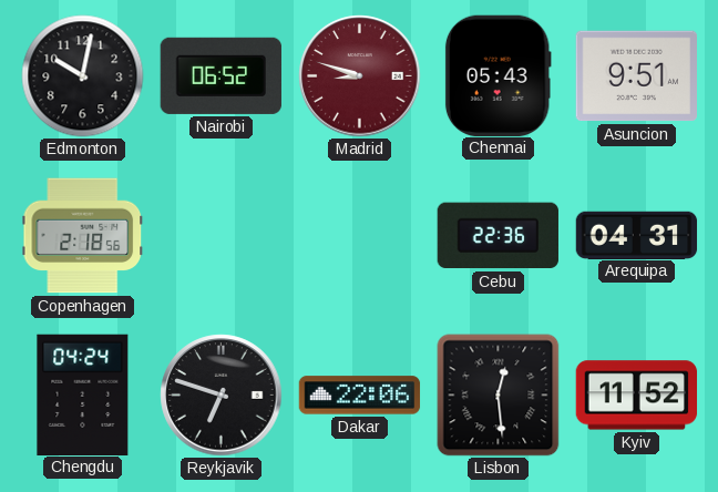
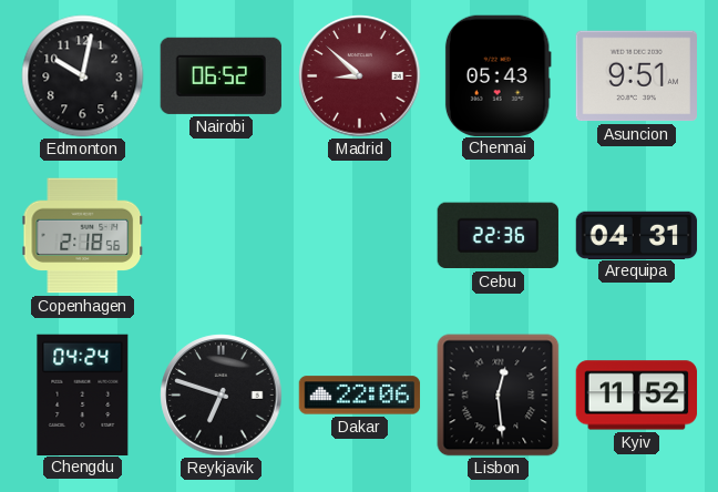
Madrid: 8:48 -> 8:52
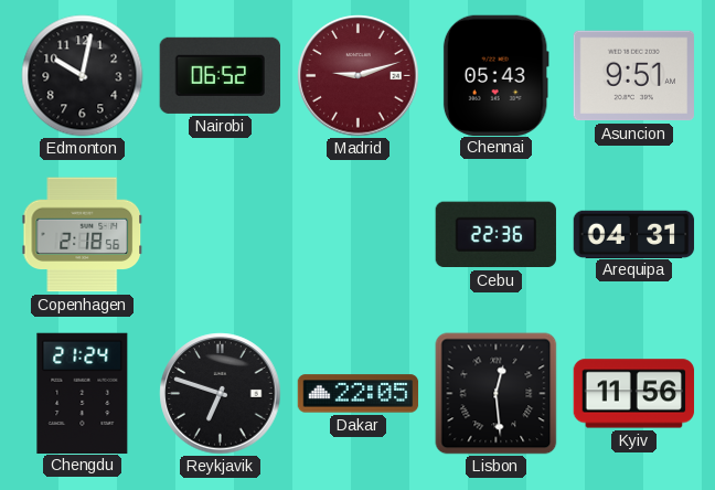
Madrid: 8:52 -> 9:12
Chengdu: 04:24 -> 21:24
Dakar: 22:06 -> 22:05
Kyiv: 11:52 -> 11:56
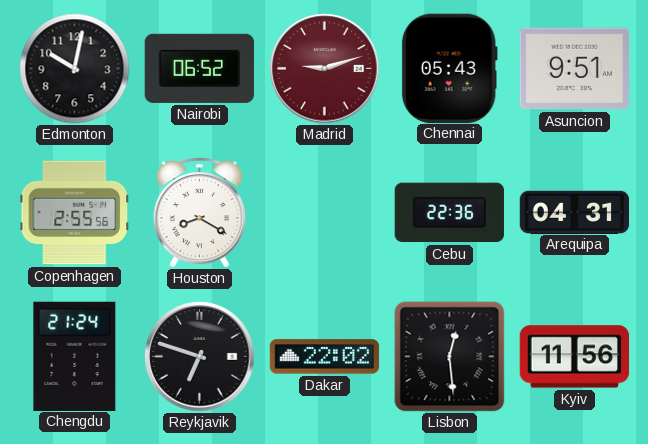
Copenhagen: 2:18 -> 2:55
Houston: none -> 8:20
Dakar: 22:05 -> 22:02
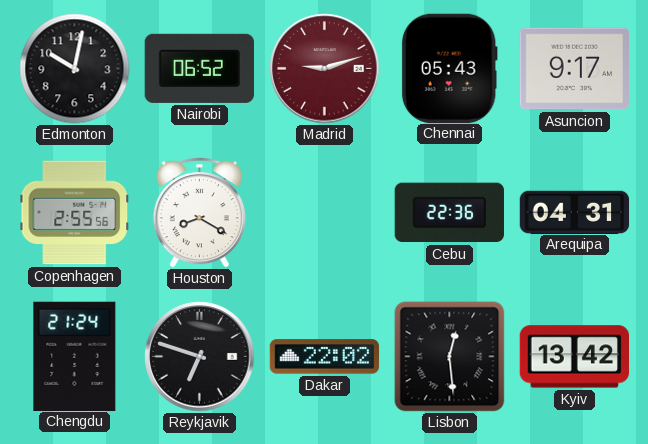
Asuncion: 9:51 -> 9:17
Kyiv: 11:56 -> 13:42
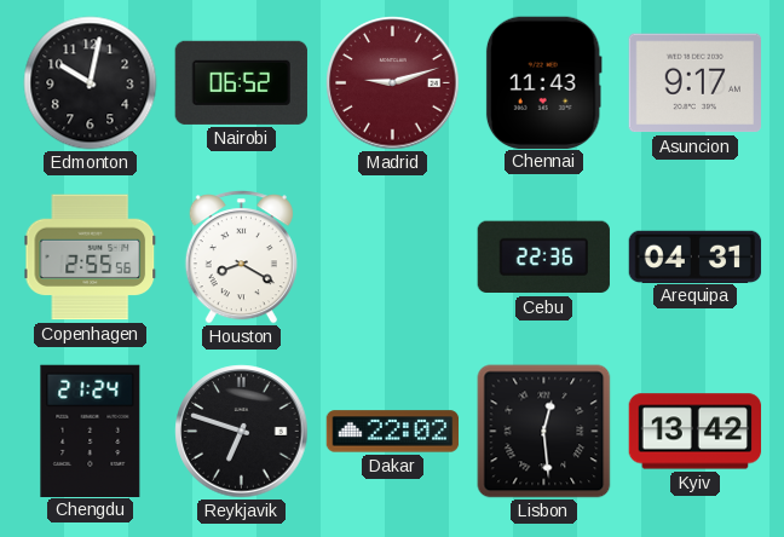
Chennai: 05:43 -> 11:43
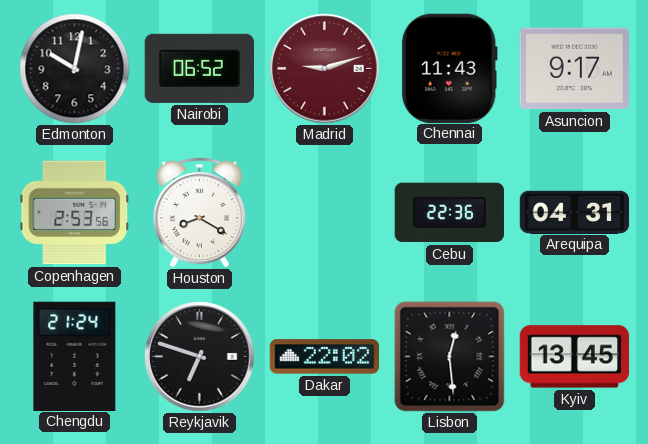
Copenhagen: 2:55 -> 2:53
Kyiv: 13:42 -> 13:45
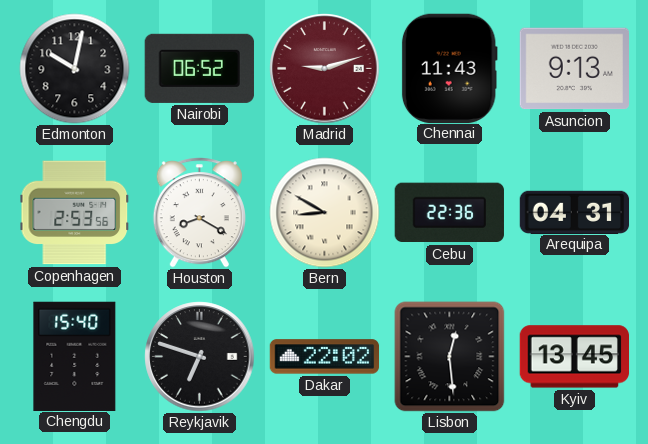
Asuncion: 9:17 -> 9:13
Bern: none -> 8:50
Chengdu: 21:24 -> 15:40
